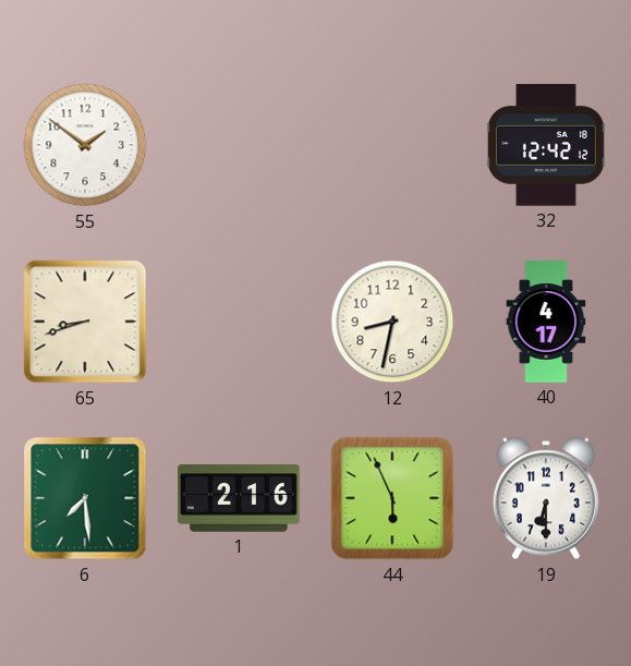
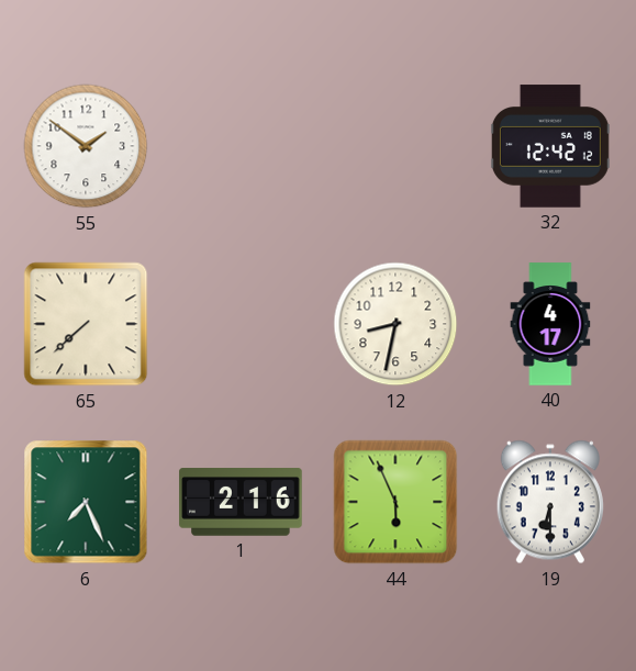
65: 8:42 -> 7:38
6: 7:29 -> 7:26
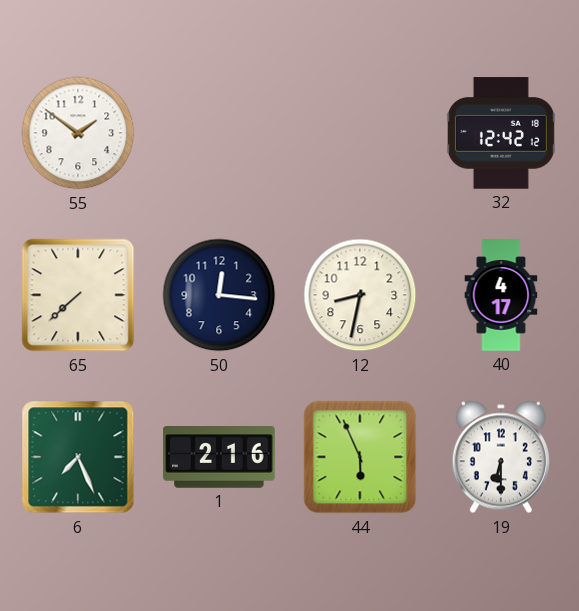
50: none -> 12:16
